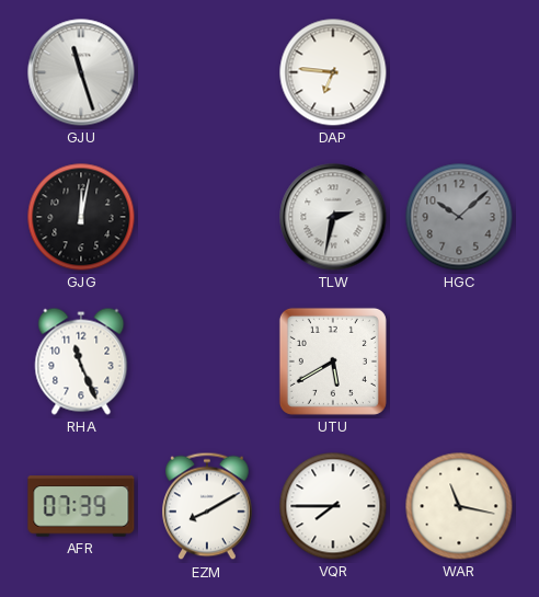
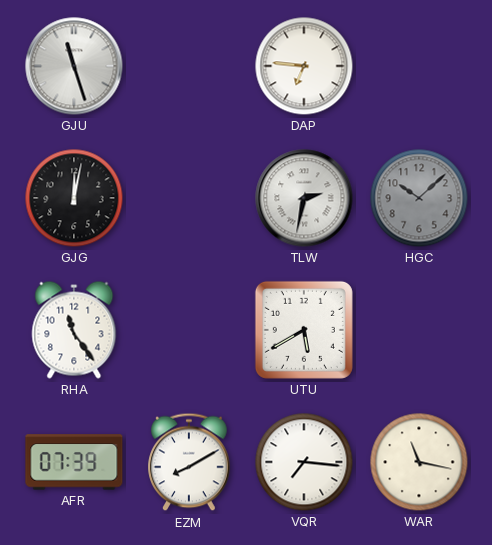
RHA: 11:26 -> 11:24
VQR: 7:45 -> 7:16
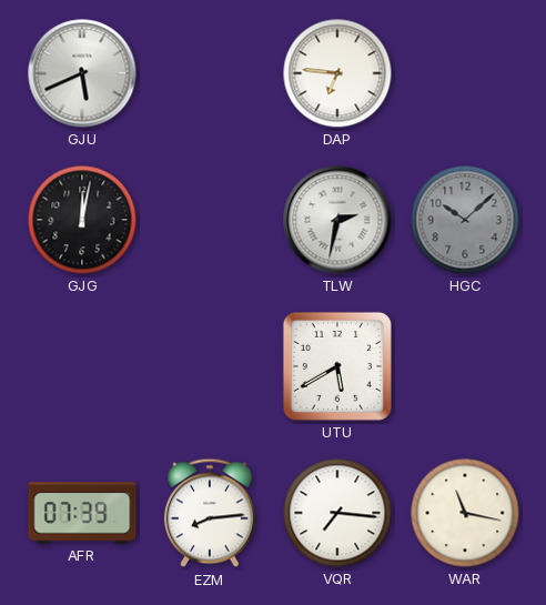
GJU: 11:27 -> 5:41
RHA: 11:24 -> none
EZM: 8:10 -> 8:14
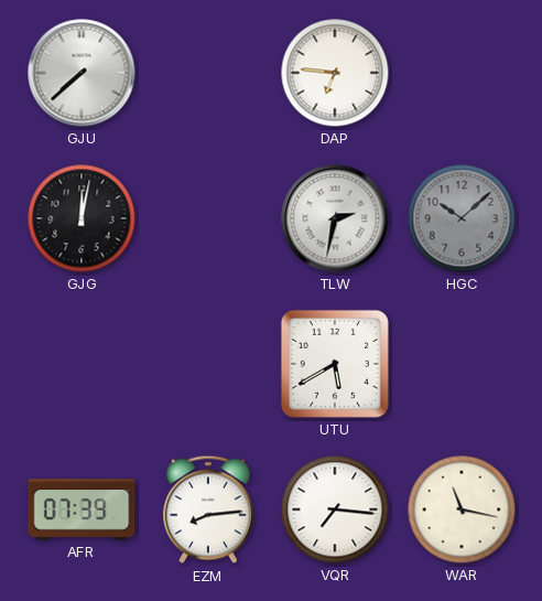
GJU: 5:41 -> 7:38
